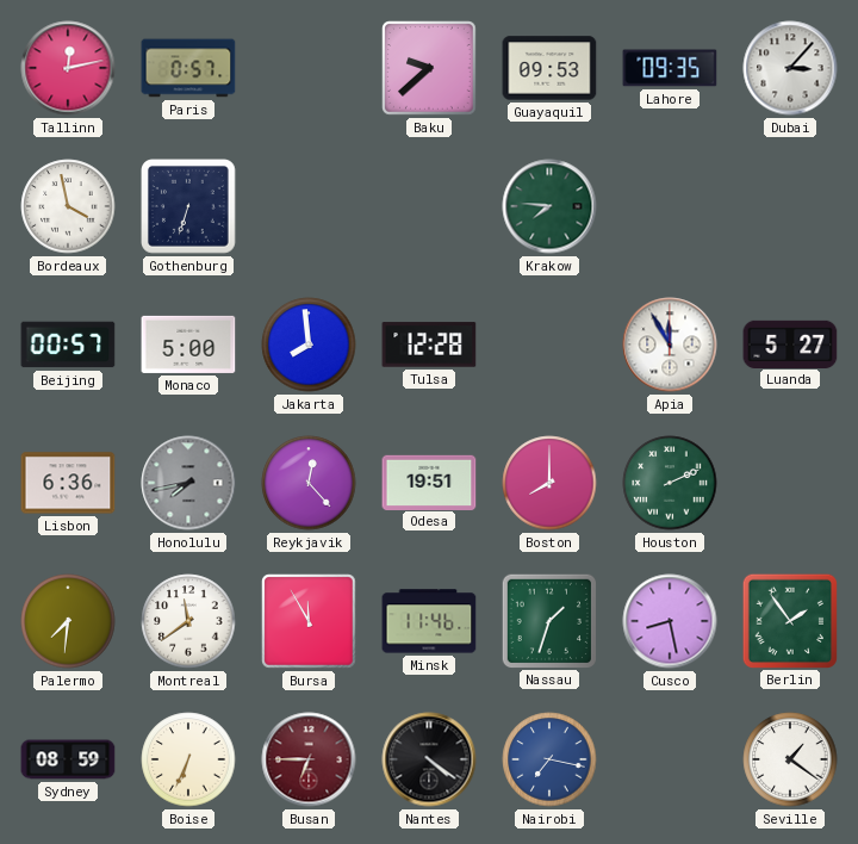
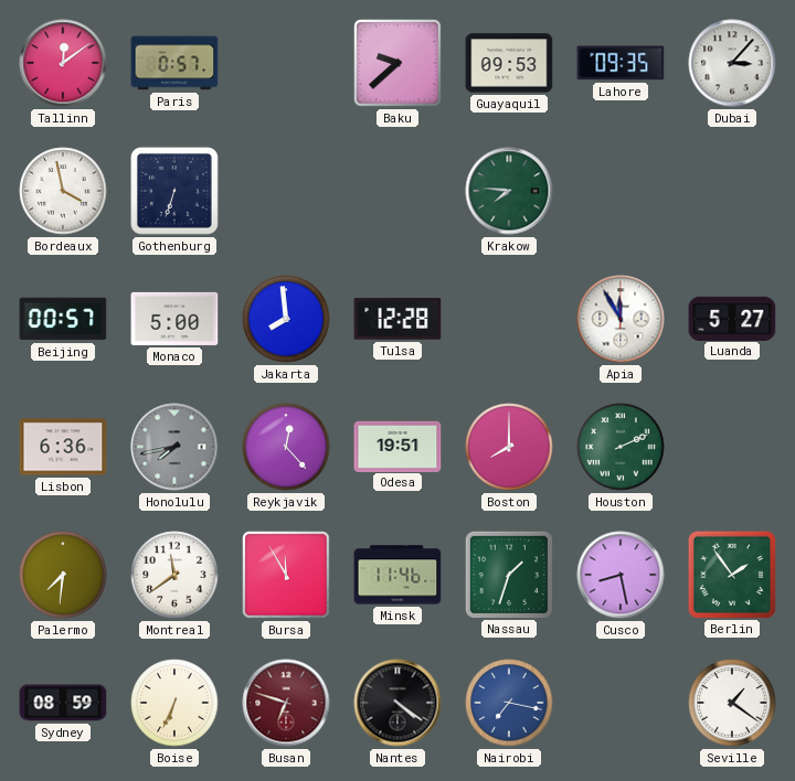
Tallinn: 12:13 -> 12:09
Busan: 6:45 -> 6:48
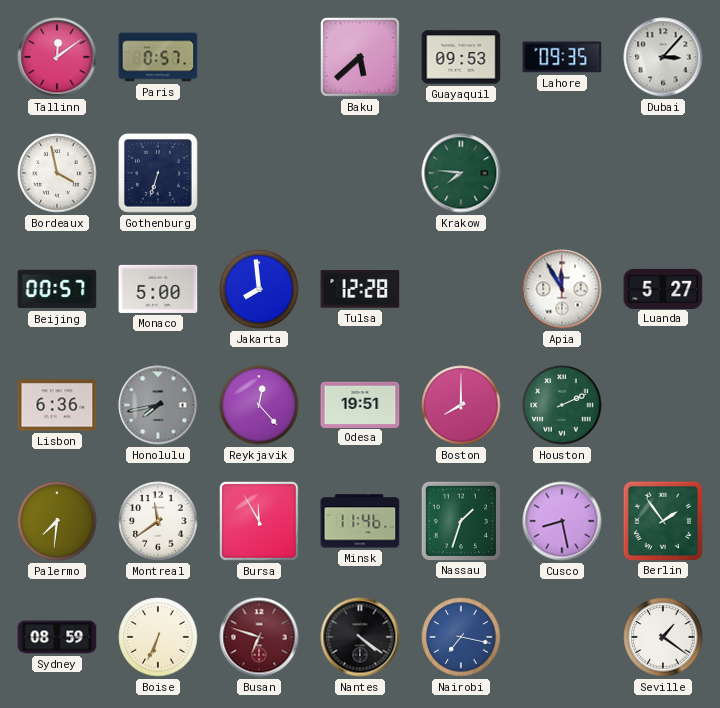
Baku: 9:38 -> 5:38
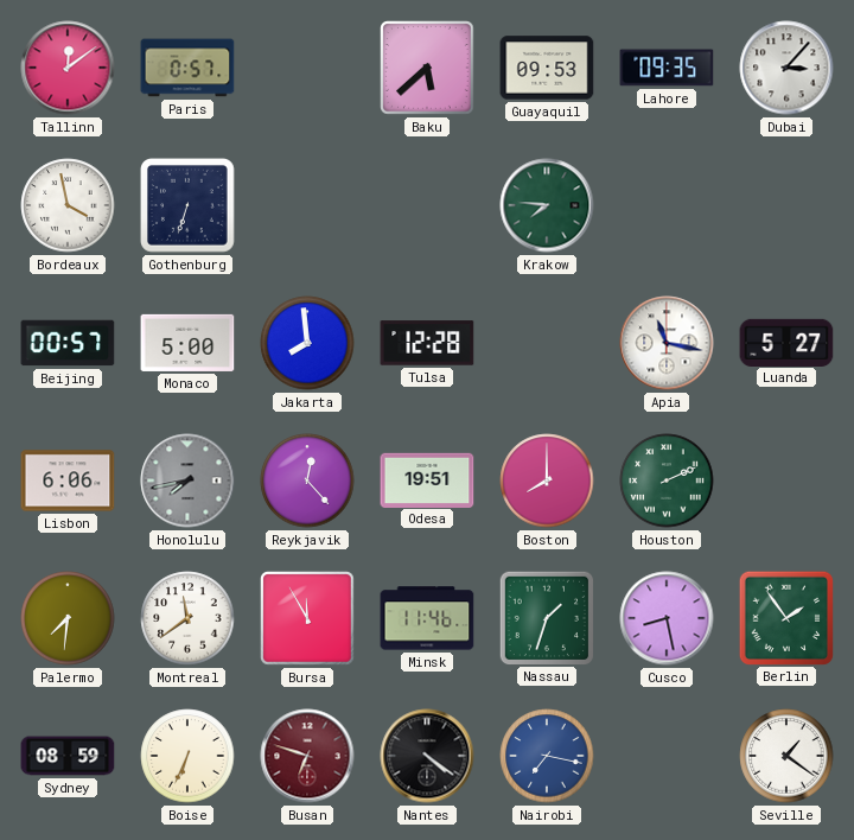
Apia: 11:55 -> 11:17
Lisbon: 6:36 -> 6:06
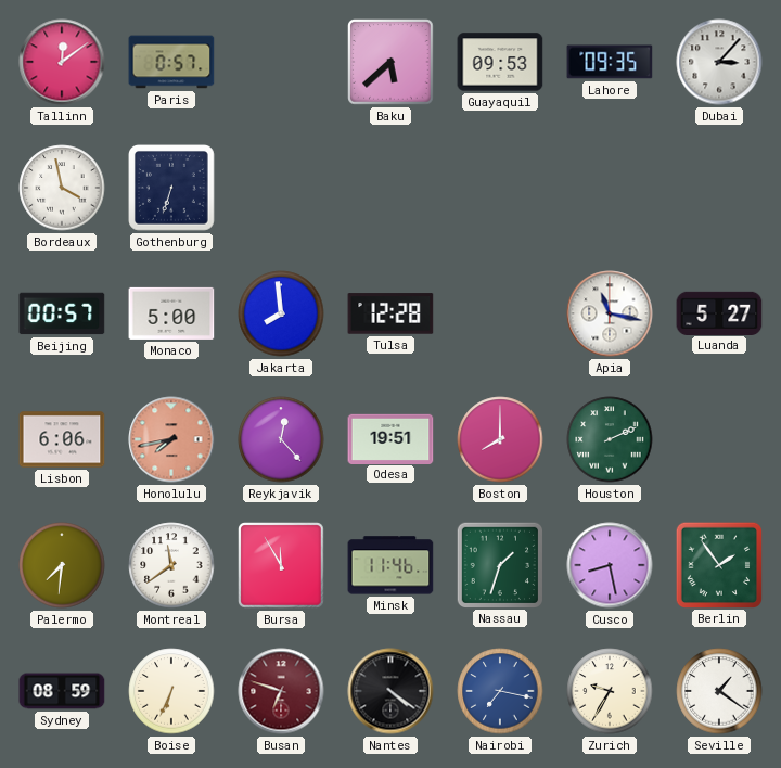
Krakow: 7:46 -> none
Honolulu dial: grey -> salmon
Zurich: none -> 9:35
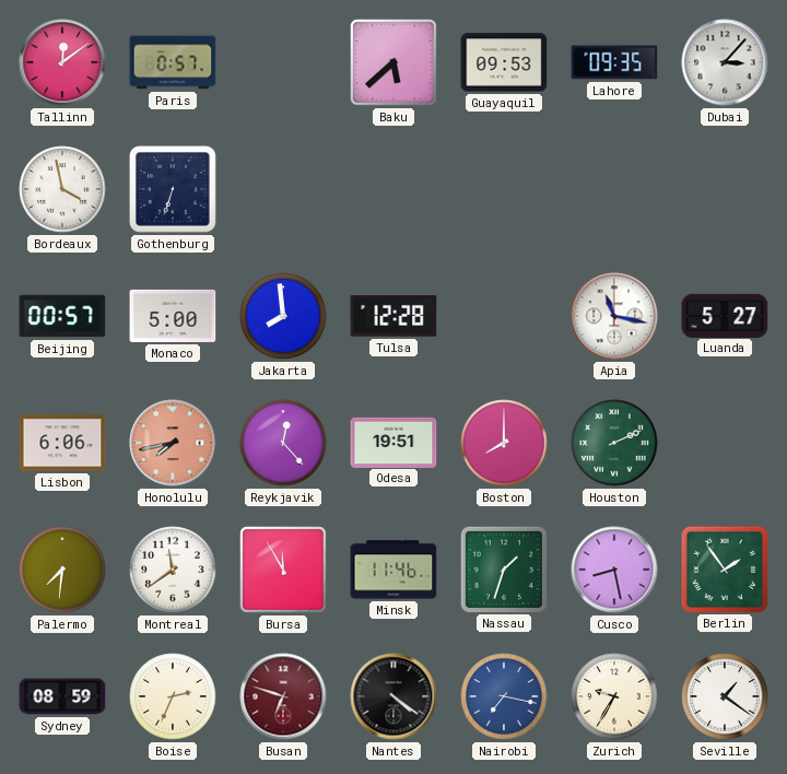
Boise: 6:34 -> 2:34
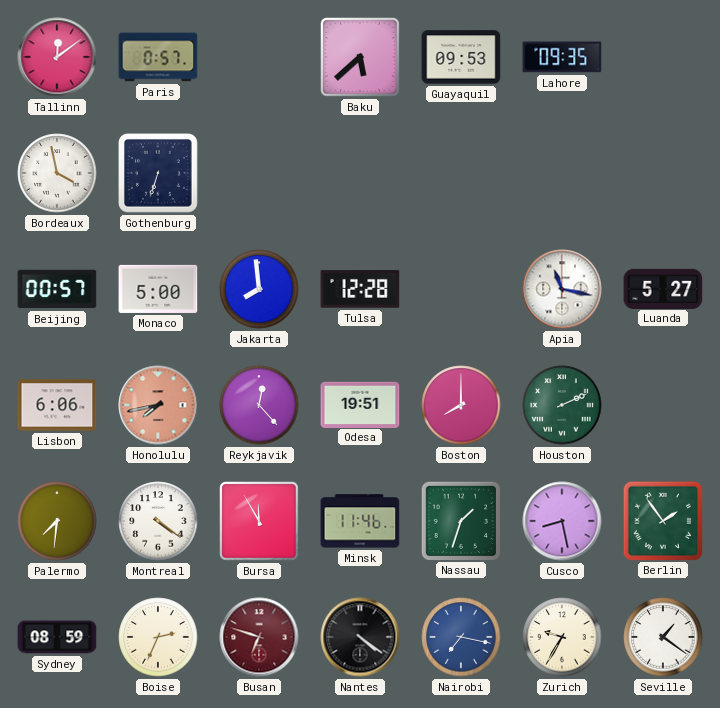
Dubai: 3:07 -> none
Montreal: 11:39 -> 4:21
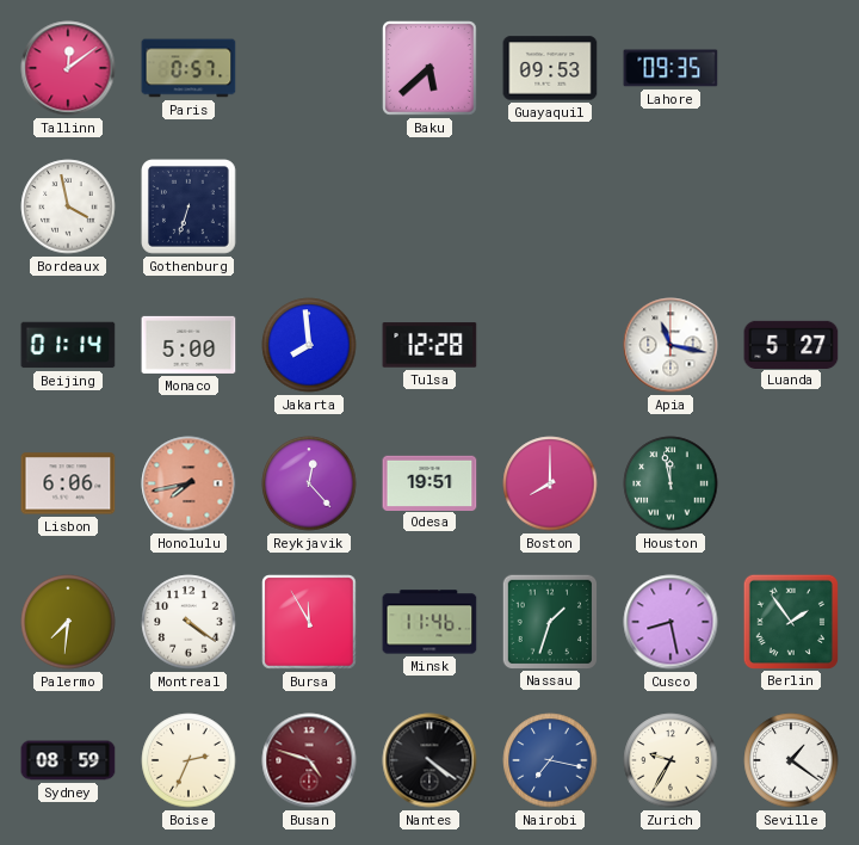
Beijing: 00:57 -> 01:14
Houston: 2:11 -> 11:58
Busan: 6:48 -> 4:48
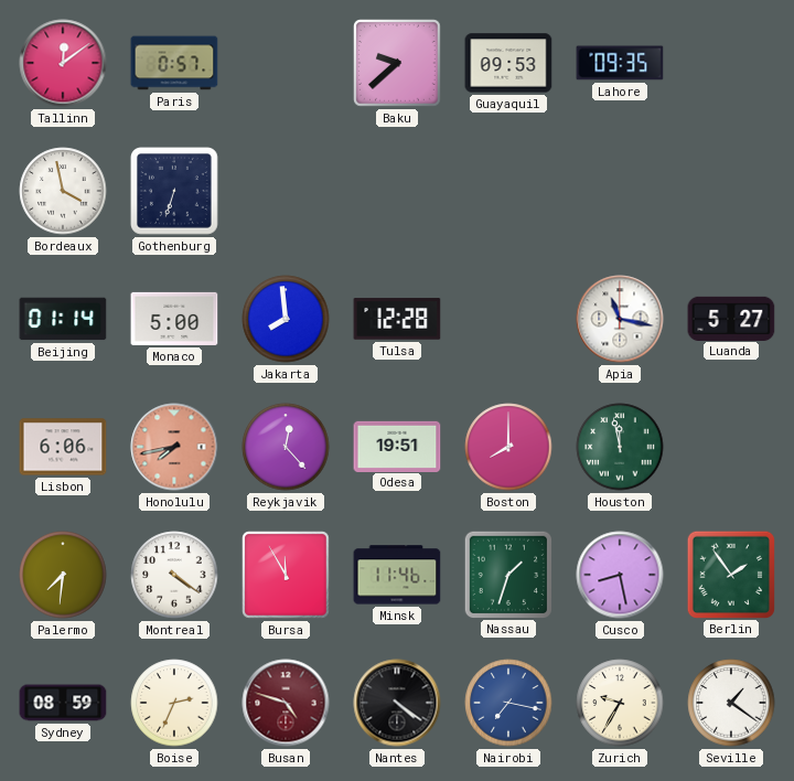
Baku: 5:38 -> 9:38
